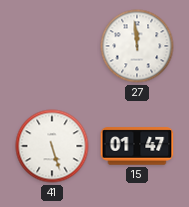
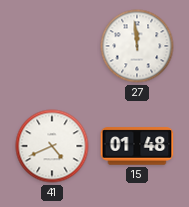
41: 5:27 -> 4:41
15: 01:47 -> 01:48
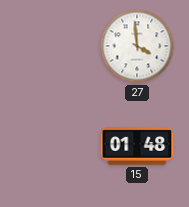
27: 11:59 -> 3:59
41: 4:41 -> none
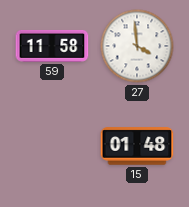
59: none -> 11:58
